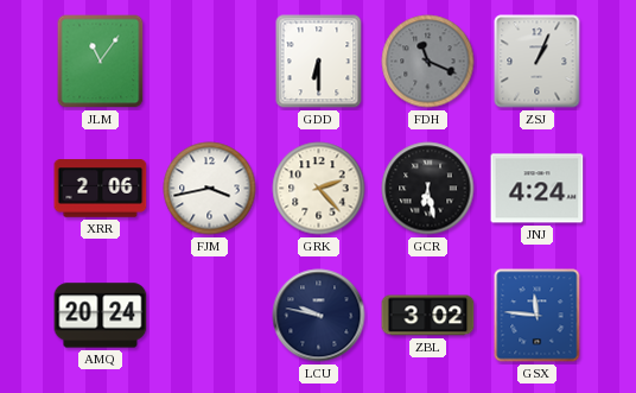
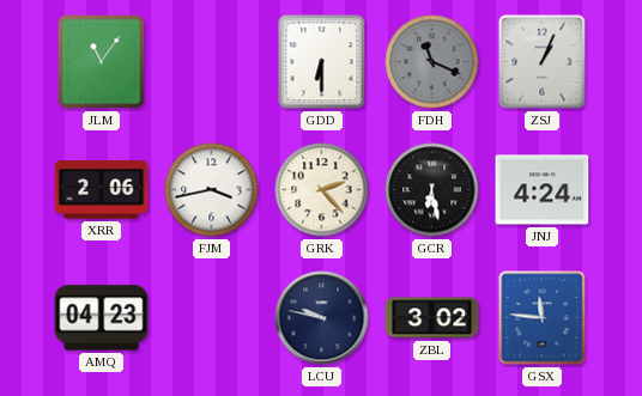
AMQ: 20:24 -> 04:23
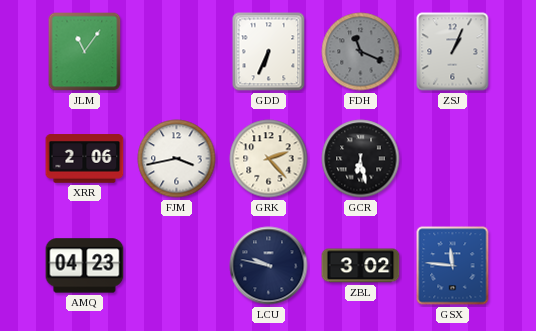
GDD: 6:30 -> 6:34
JNJ: 4:24 -> none
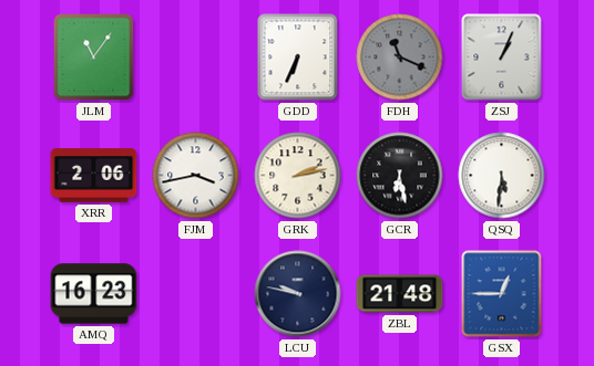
GRK: 2:23 -> 2:13
QSQ: none -> 5:31
AMQ: 04:23 -> 16:23
ZBL: 3:02 -> 21:48
GSX: 11:46 -> 12:45
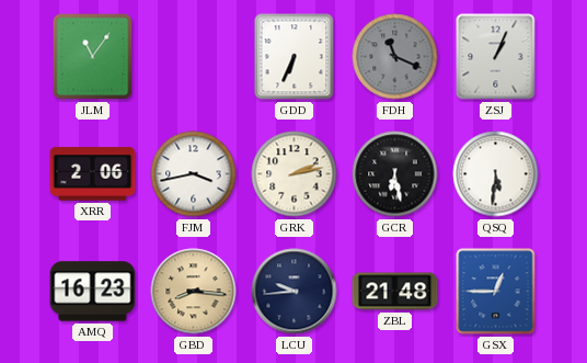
GBD: none -> 8:16
LCU: 9:47 -> 9:44
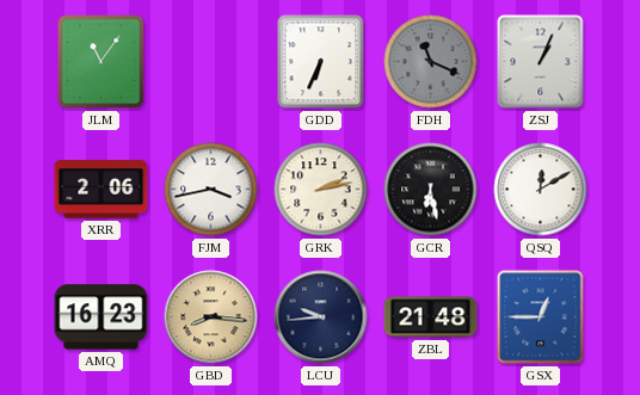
QSQ: 5:31 -> 12:10
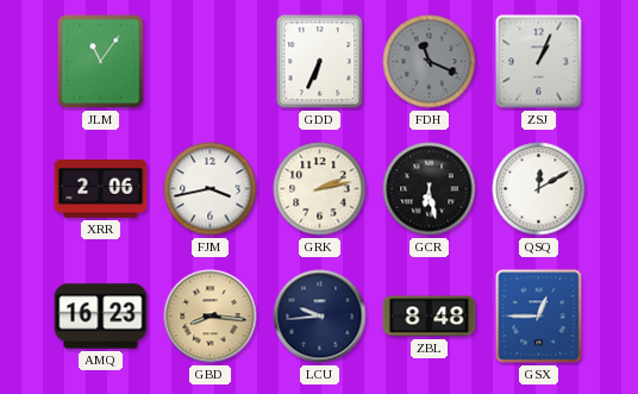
ZBL: 21:48 -> 8:48
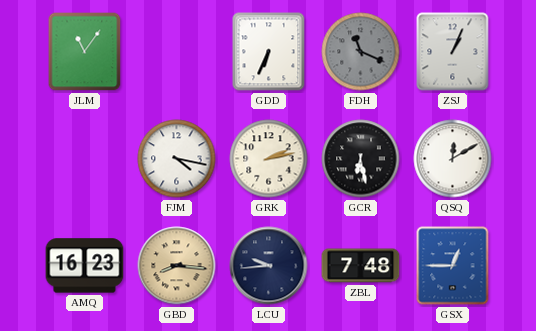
XRR: 2:06 -> none
FJM: 3:43 -> 4:17
ZBL: 8:48 -> 7:48
